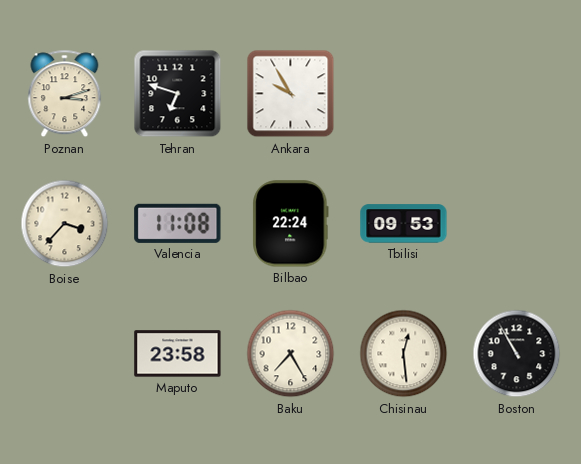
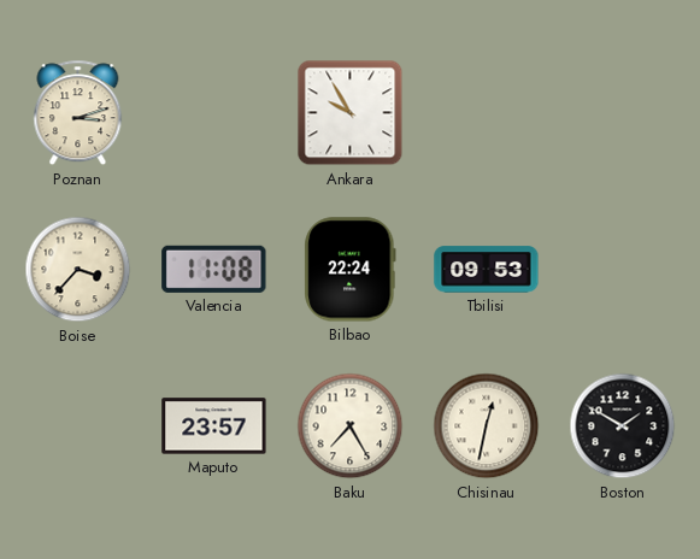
Tehran: 6:48 -> none
Maputo: 23:58 -> 23:57
Chisinau: 12:29 -> 12:32
Boston: 10:55 -> 1:50
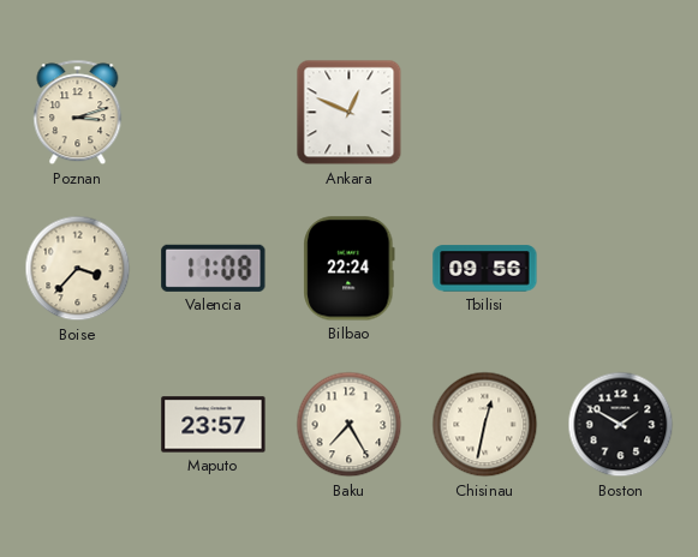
Ankara: 9:55 -> 12:49
Tbilisi: 09:53 -> 09:56
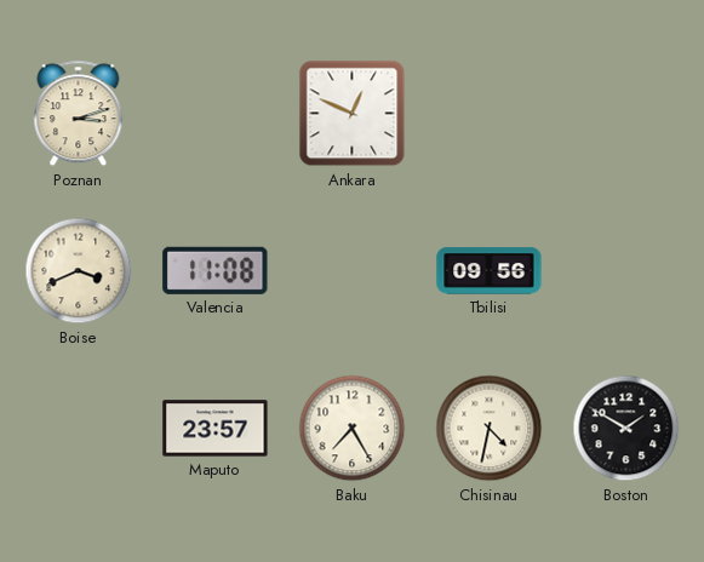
Boise: 3:37 -> 3:41
Bilbao: 22:24 -> none
Chisinau: 12:32 -> 4:32
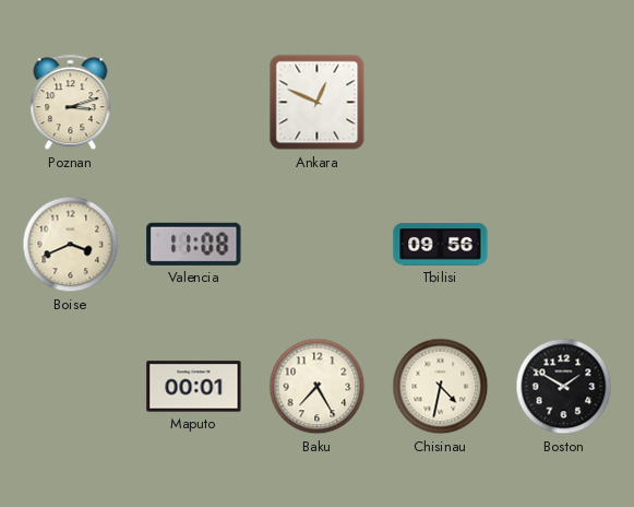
Maputo: 23:57 -> 00:01
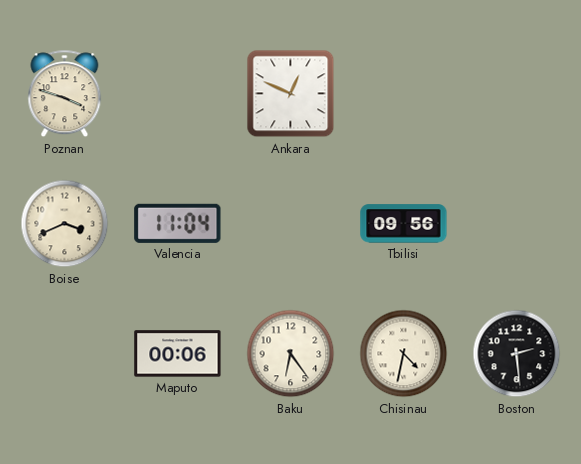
Poznan: 3:12 -> 3:48
Valencia: 11:08 -> 11:04
Maputo: 00:01 -> 00:06
Baku: 7:25 -> 6:24
Boston: 1:50 -> 2:29
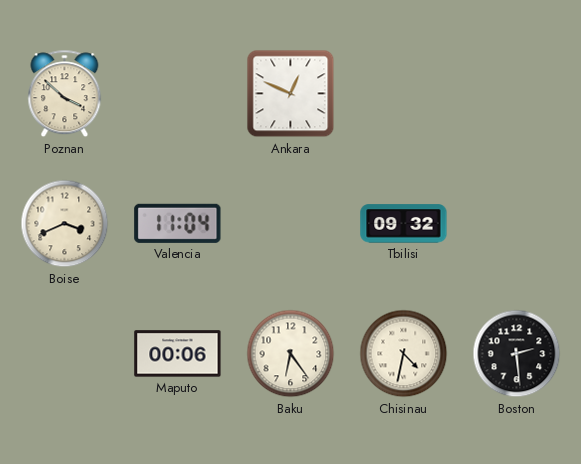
Poznan: 3:48 -> 3:52
Tbilisi: 09:56 -> 09:32
